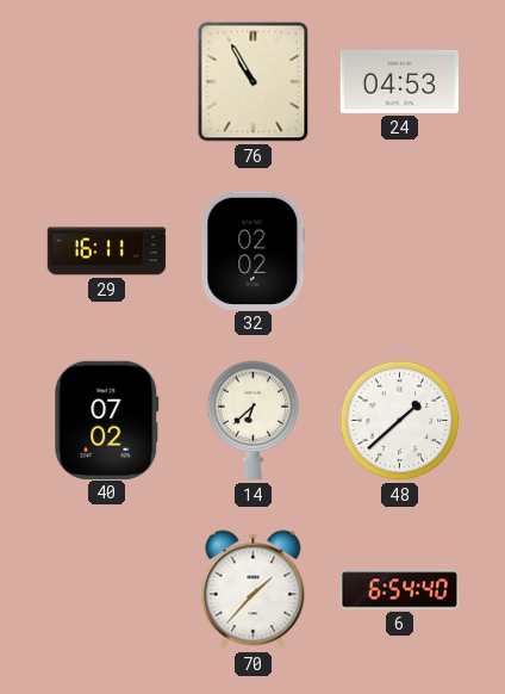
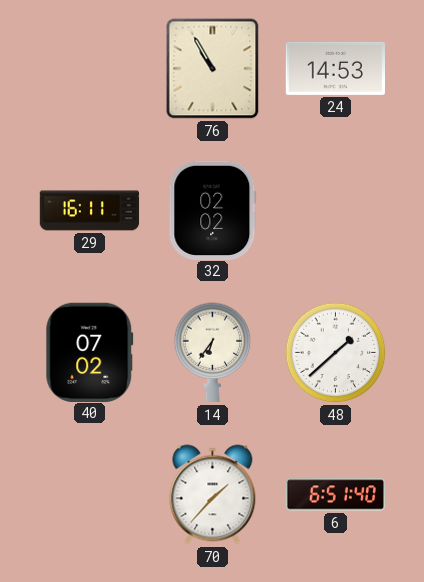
24: 04:53 -> 14:53
14: 6:38 -> 6:36
6: 6:54 -> 6:51
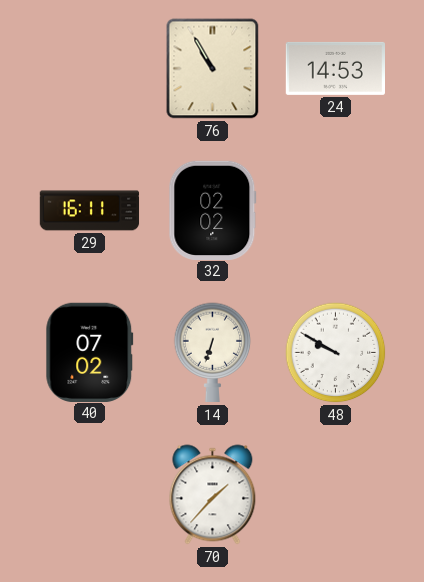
14: 6:36 -> 6:33
48: 1:38 -> 9:50
6: 6:51 -> none
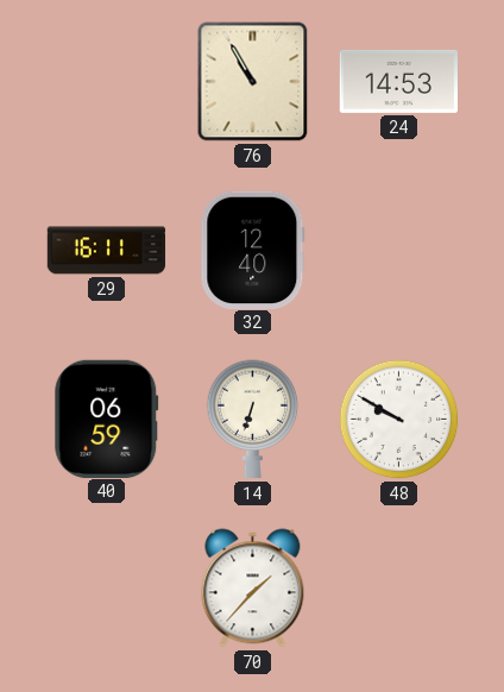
32: 02:02 -> 12:40
40: 07:02 -> 06:59
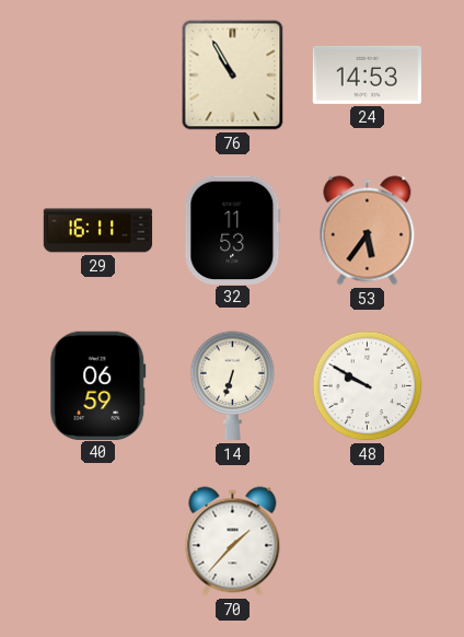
32: 12:40 -> 11:53
53: none -> 5:36
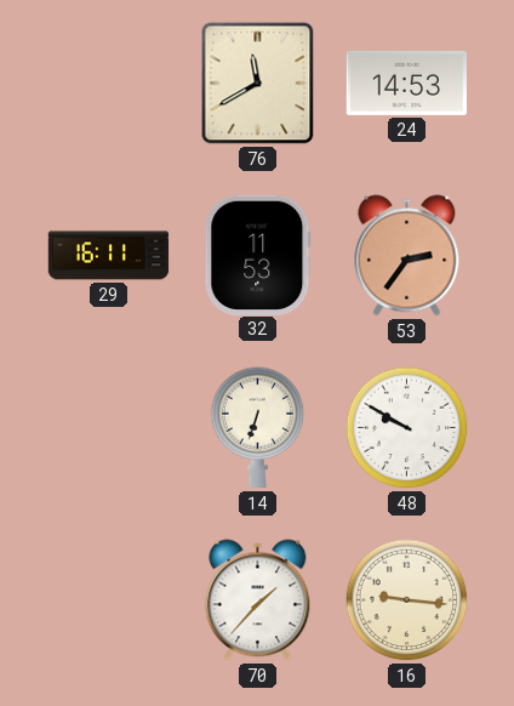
76: 10:55 -> 11:40
53: 5:36 -> 2:36
40: 06:59 -> none
16: none -> 9:16
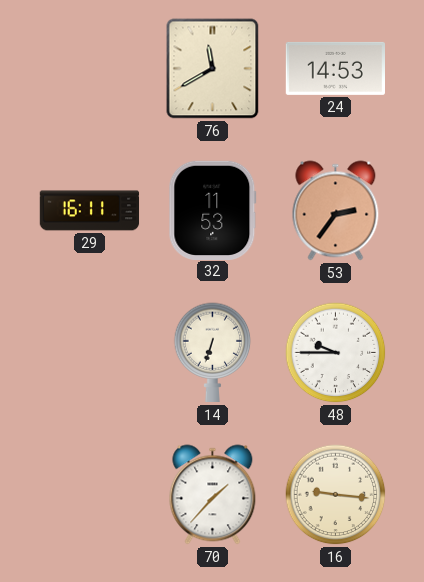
48: 9:50 -> 9:45
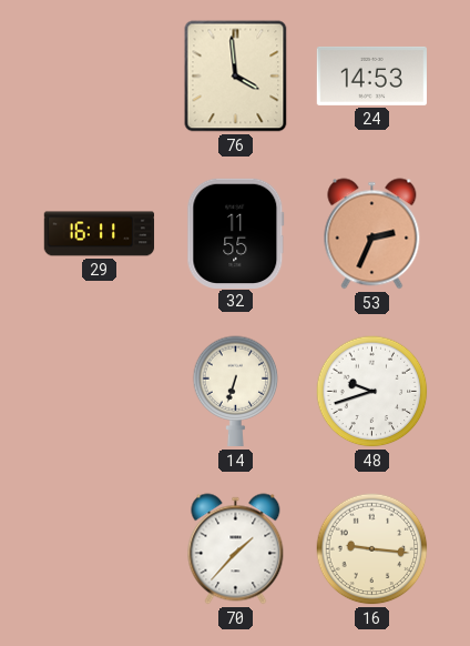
76: 11:40 -> 3:59
32: 11:53 -> 11:55
53: 2:36 -> 2:34
48: 9:45 -> 9:42
